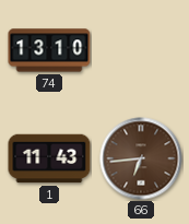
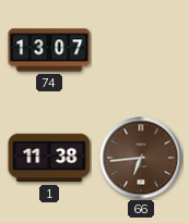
74: 13:10 -> 13:07
1: 11:43 -> 11:38
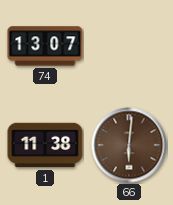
66: 6:44 -> 6:01
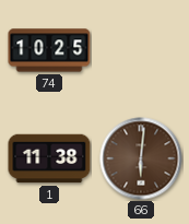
74: 13:07 -> 10:25
